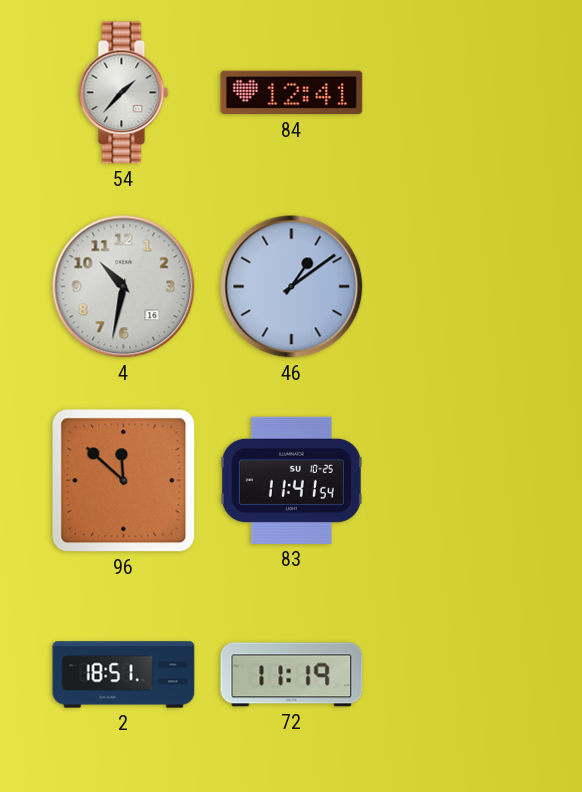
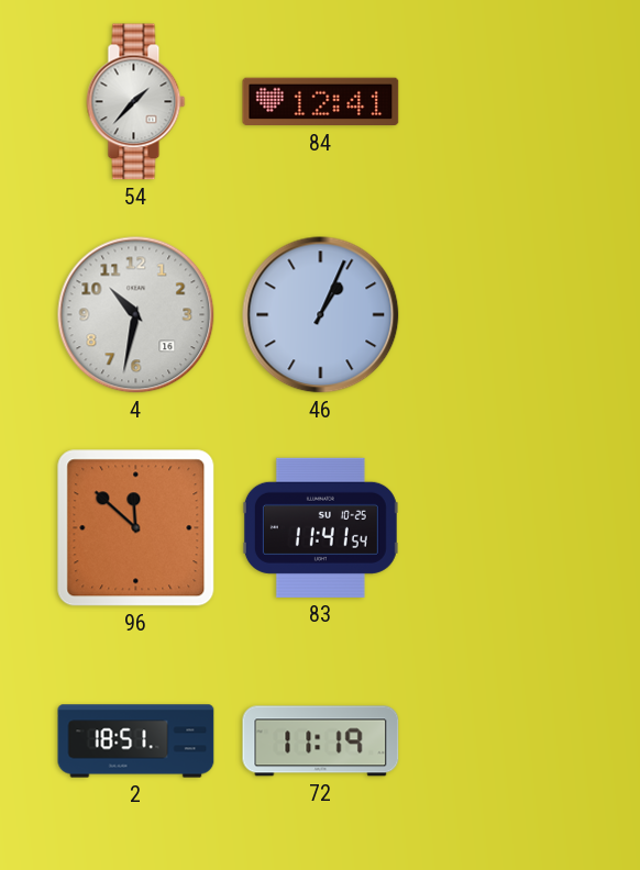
46: 1:09 -> 1:04
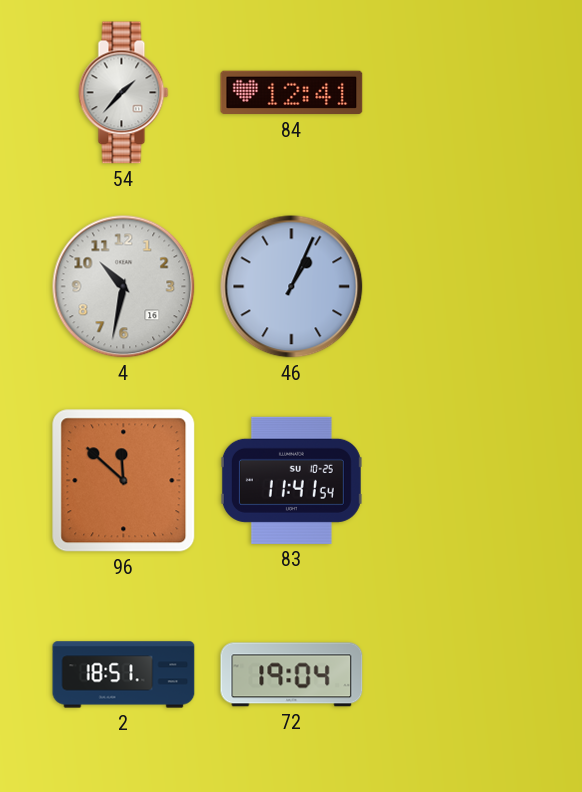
72: 11:19 -> 19:04
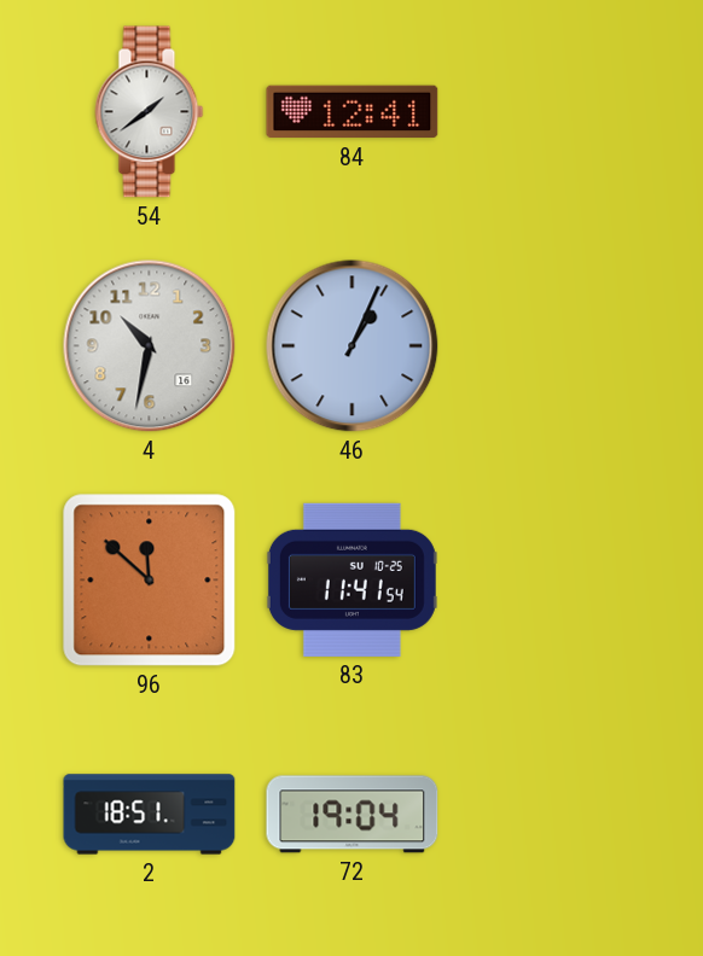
54: 1:37 -> 1:39
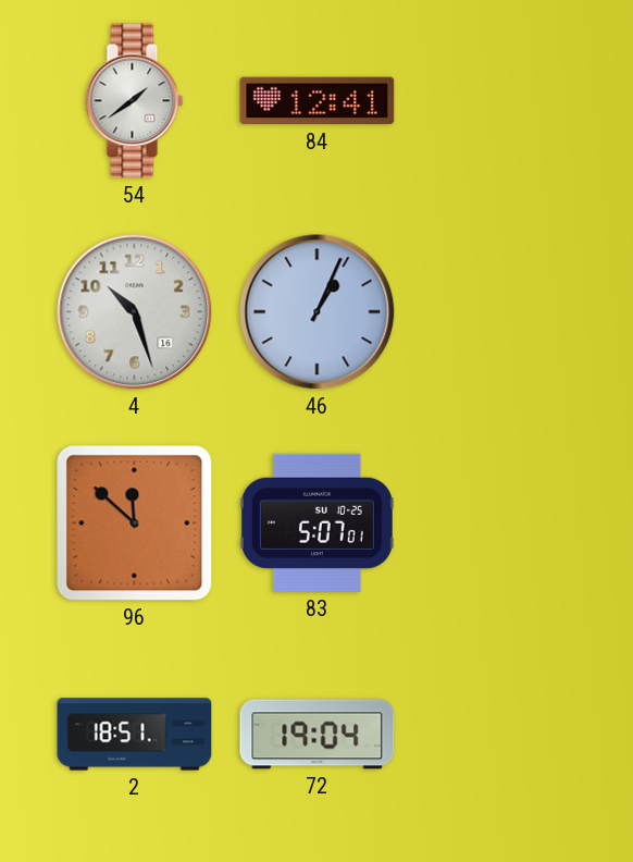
4: 10:32 -> 10:27
83: 11:41 -> 5:07
